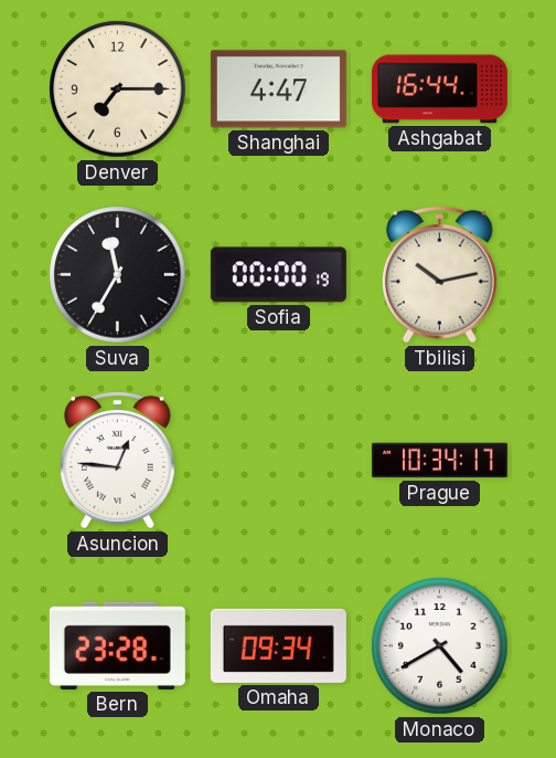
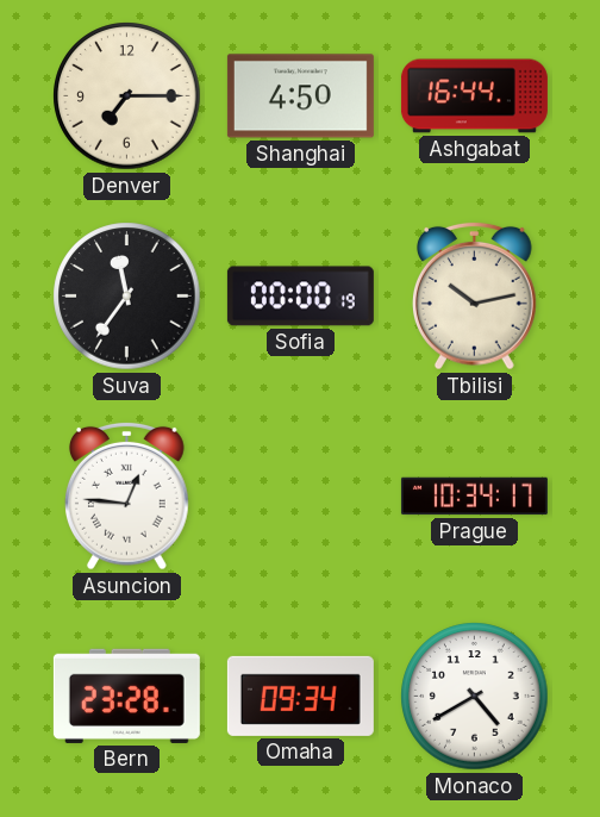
Shanghai: 4:47 -> 4:50
Suva: 11:35 -> 11:36
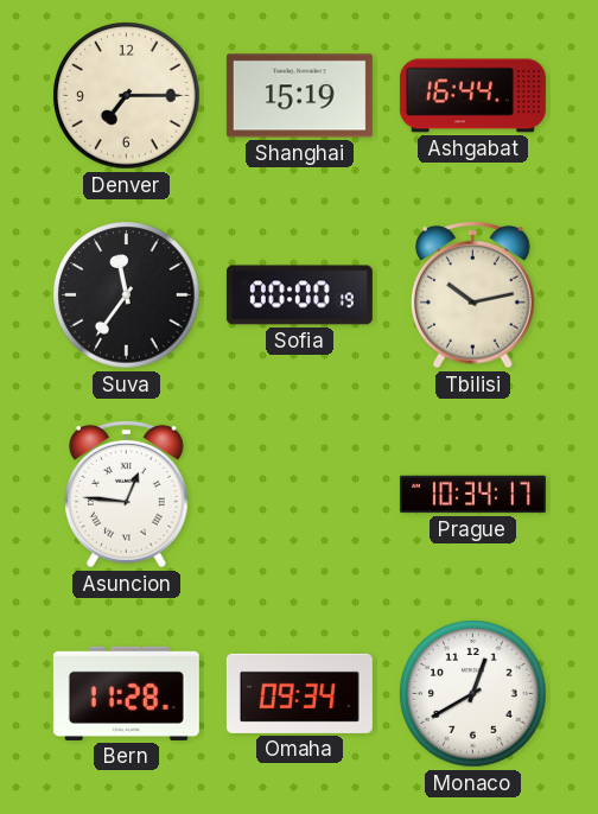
Shanghai: 4:50 -> 15:19
Bern: 23:28 -> 11:28
Monaco: 4:40 -> 12:40
